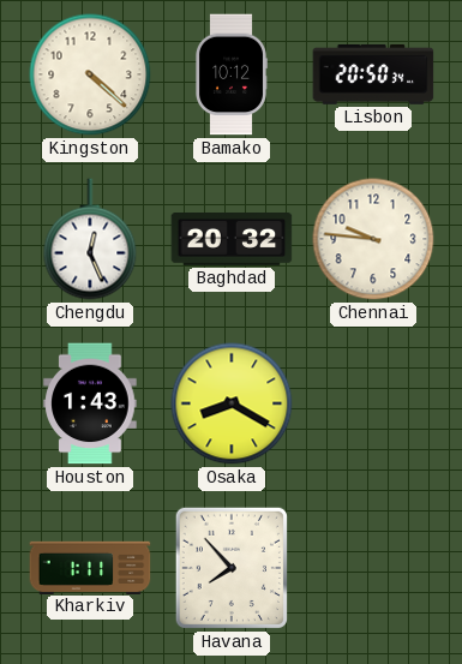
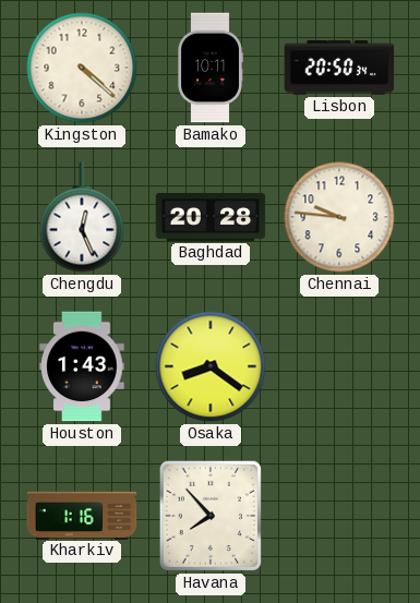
Bamako: 10:12 -> 10:11
Baghdad: 20:32 -> 20:28
Osaka: 8:20 -> 8:21
Kharkiv: 1:11 -> 1:16
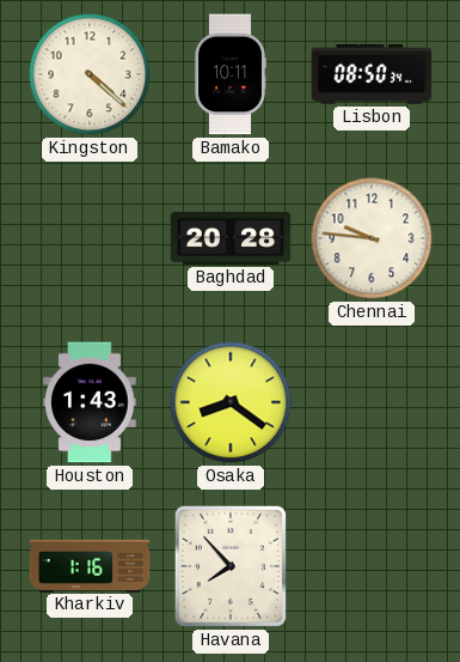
Lisbon: 20:50 -> 08:50
Chengdu: 12:26 -> none
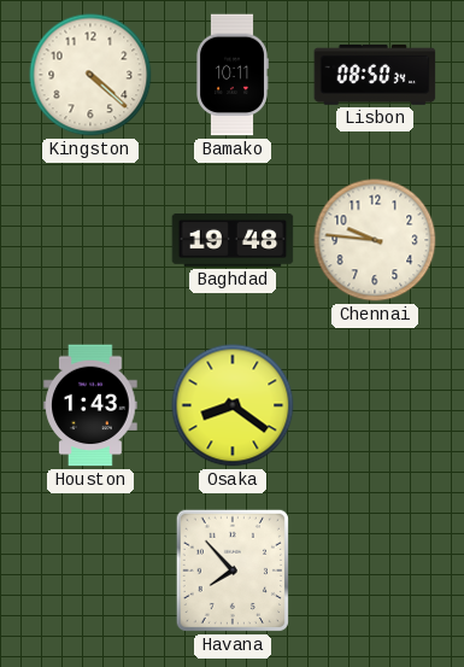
Baghdad: 20:28 -> 19:48
Kharkiv: 1:16 -> none
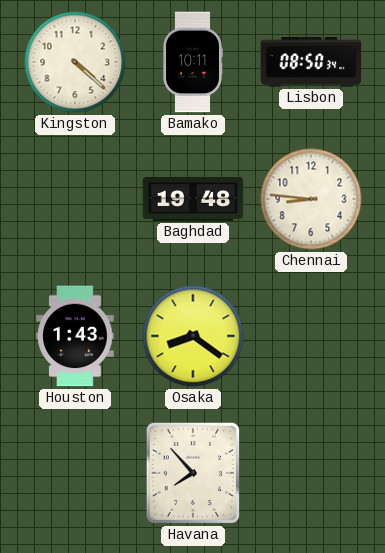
Chennai: 9:46 -> 8:46
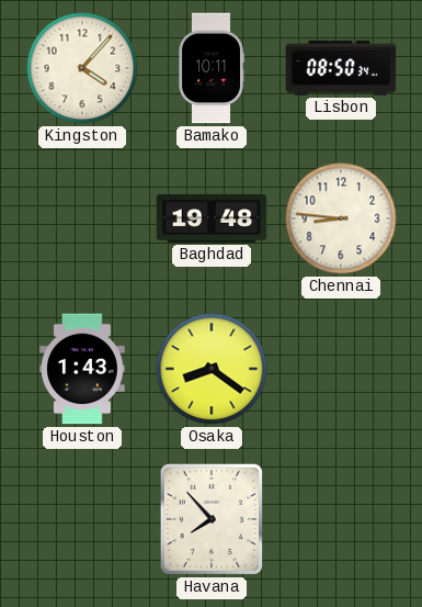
Kingston: 4:22 -> 4:07
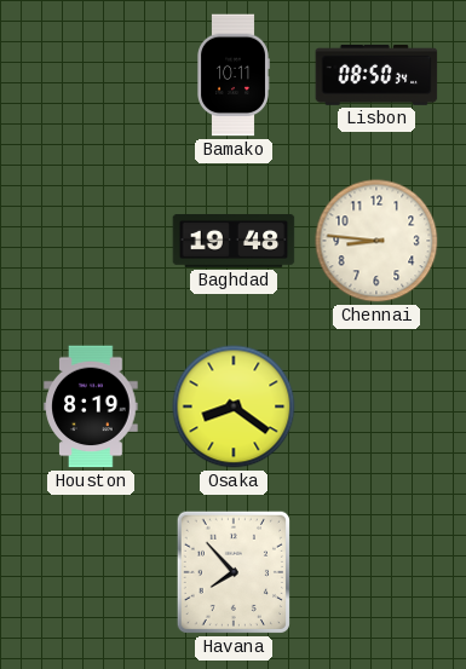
Kingston: 4:07 -> none
Houston: 1:43 -> 8:19
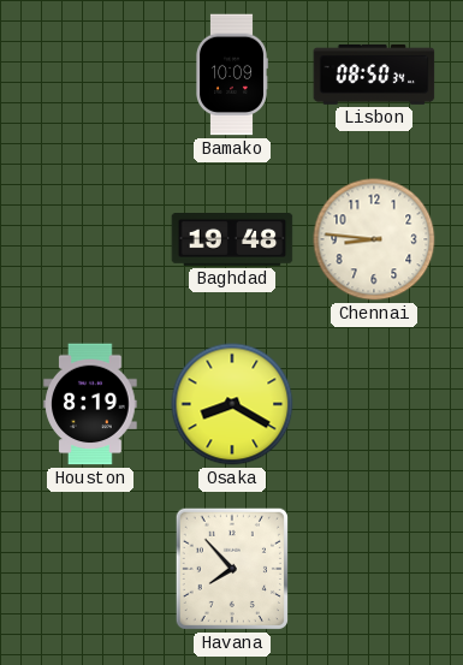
Bamako: 10:11 -> 10:09
Osaka: 8:21 -> 8:20
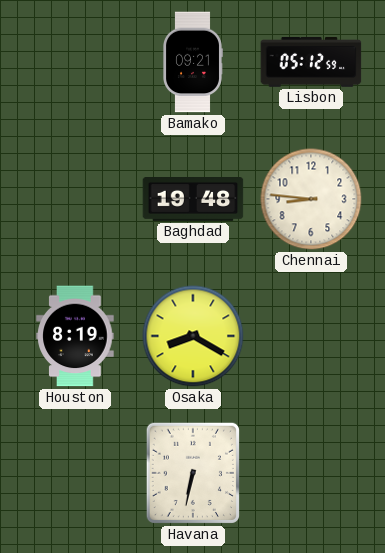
Bamako: 10:09 -> 09:21
Lisbon: 08:50 -> 05:12
Havana: 7:53 -> 6:32
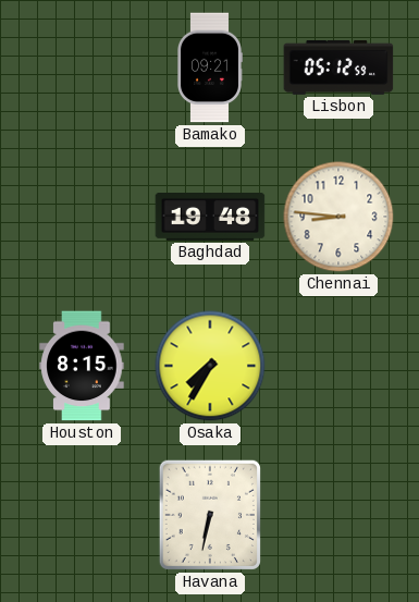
Houston: 8:19 -> 8:15
Osaka: 8:20 -> 7:35
